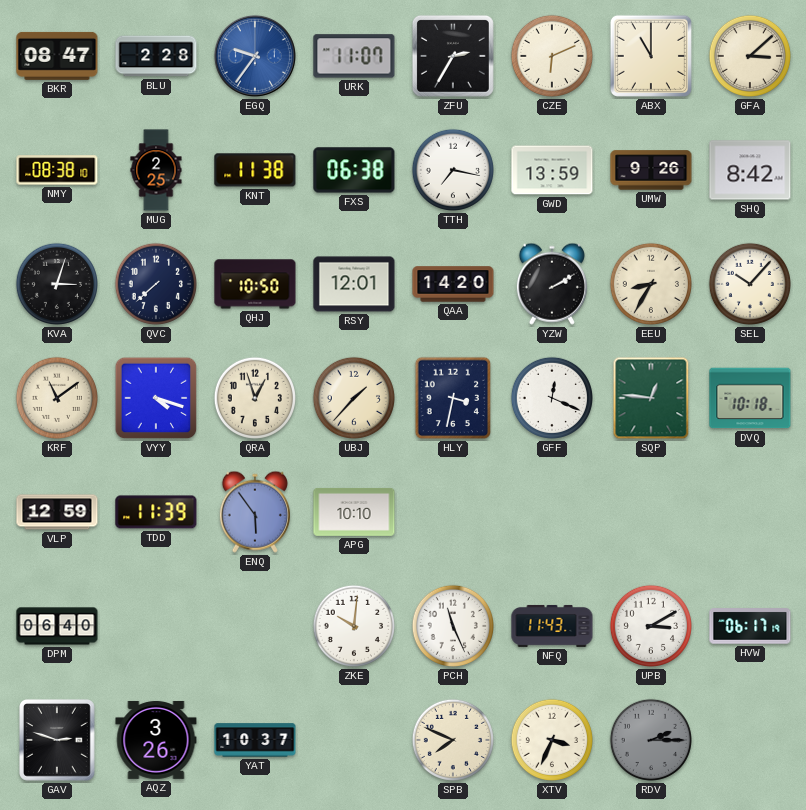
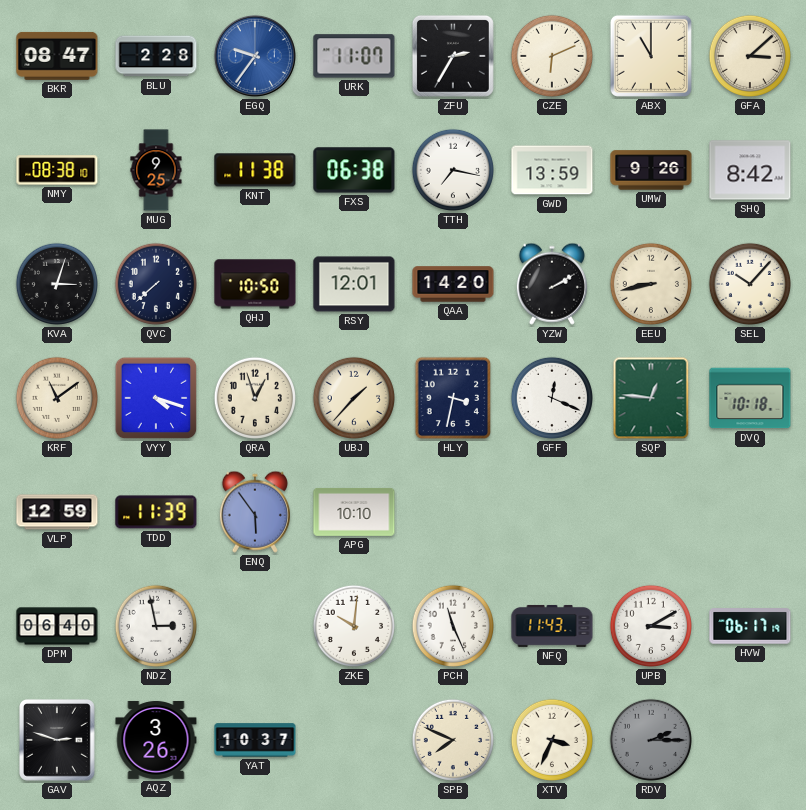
MUG: 2:25 -> 9:25
EEU: 8:35 -> 8:43
NDZ: none -> 2:58
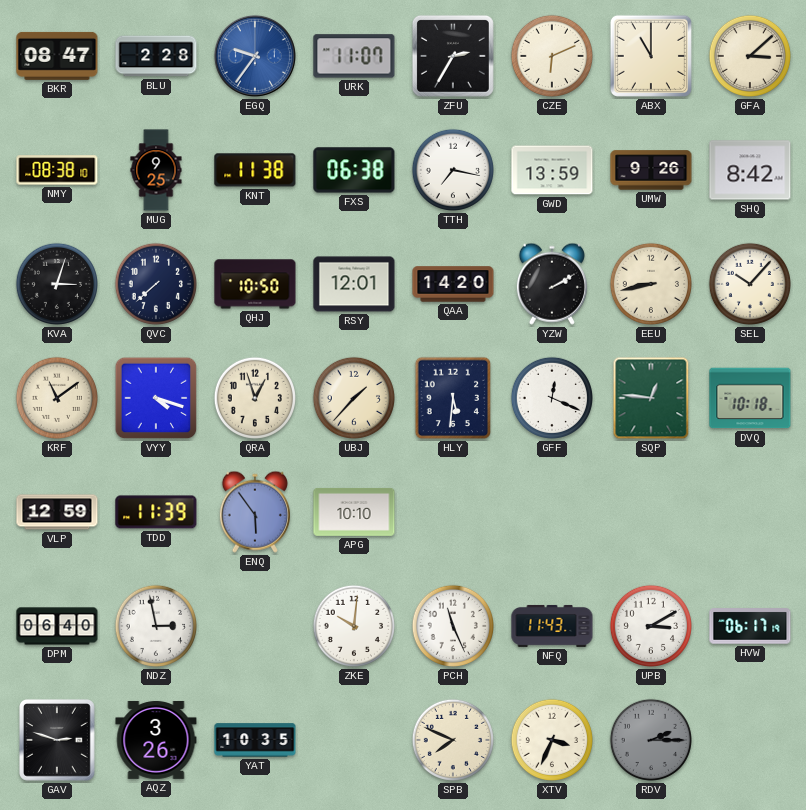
HLY: 3:32 -> 5:31
YAT: 10:37 -> 10:35
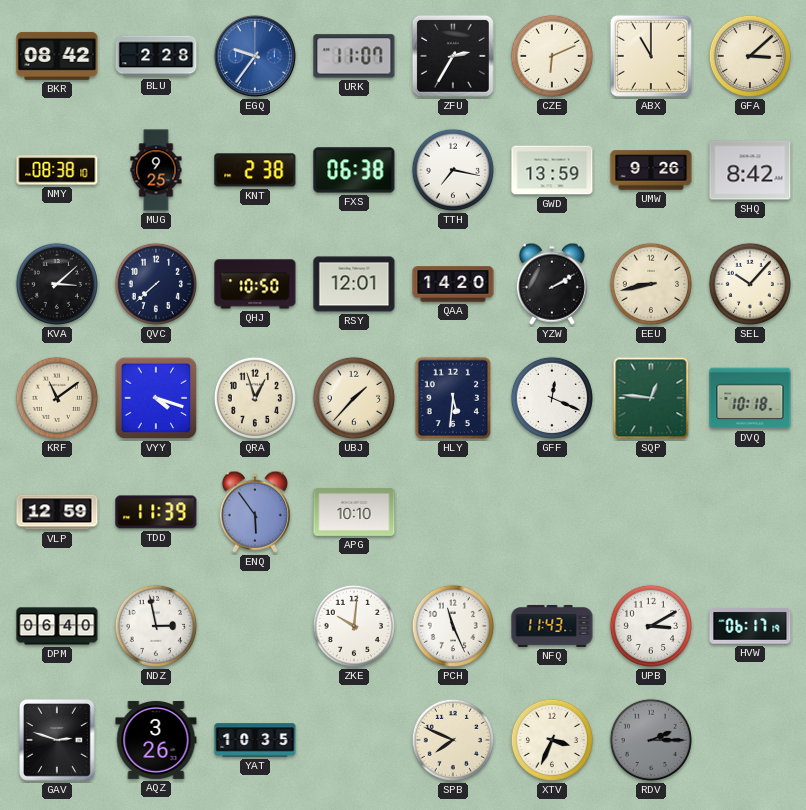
BKR: 08:47 -> 08:42
KNT: 11:38 -> 2:38
KVA: 3:03 -> 3:08
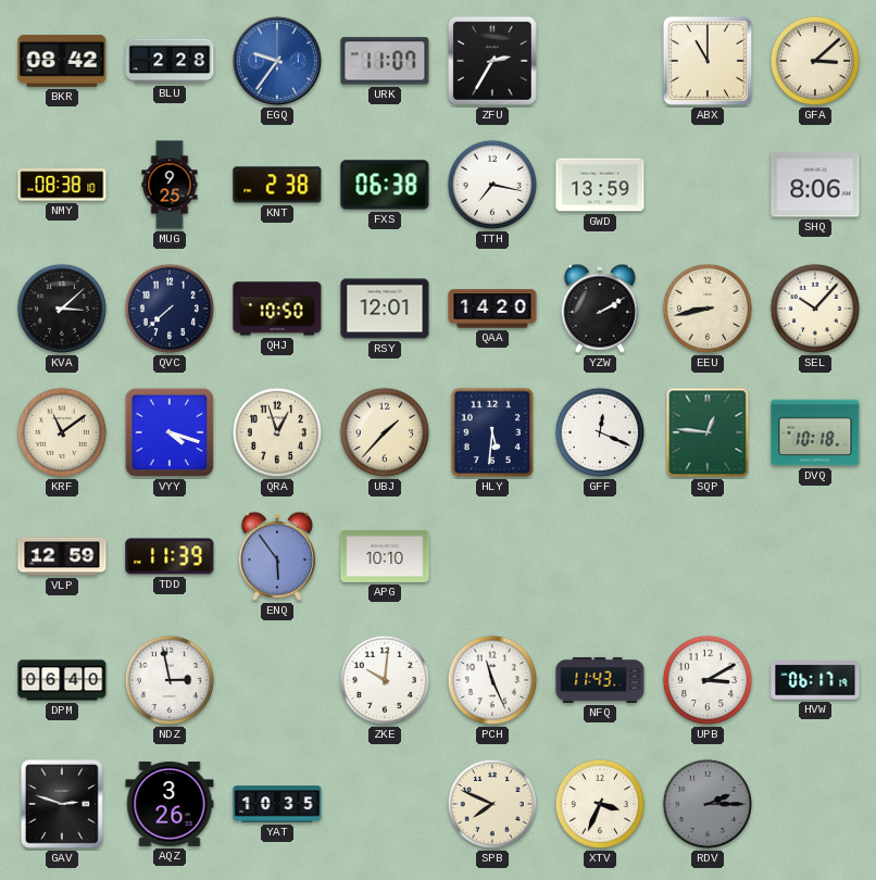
CZE: 6:11 -> none
UMW: 9:26 -> none
SHQ: 8:42 -> 8:06
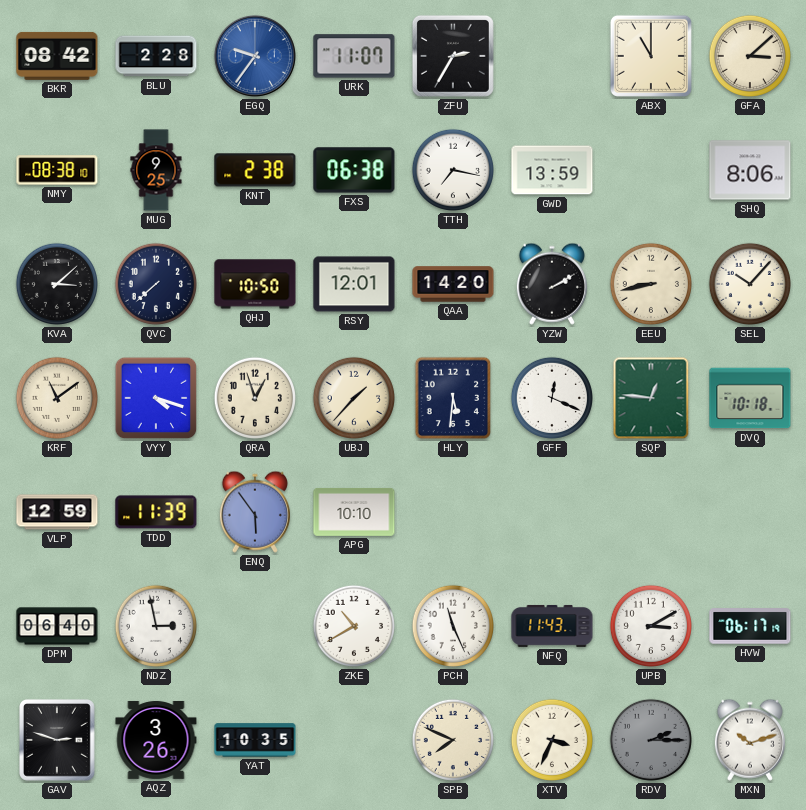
ZKE: 10:01 -> 10:40
MXN: none -> 10:12
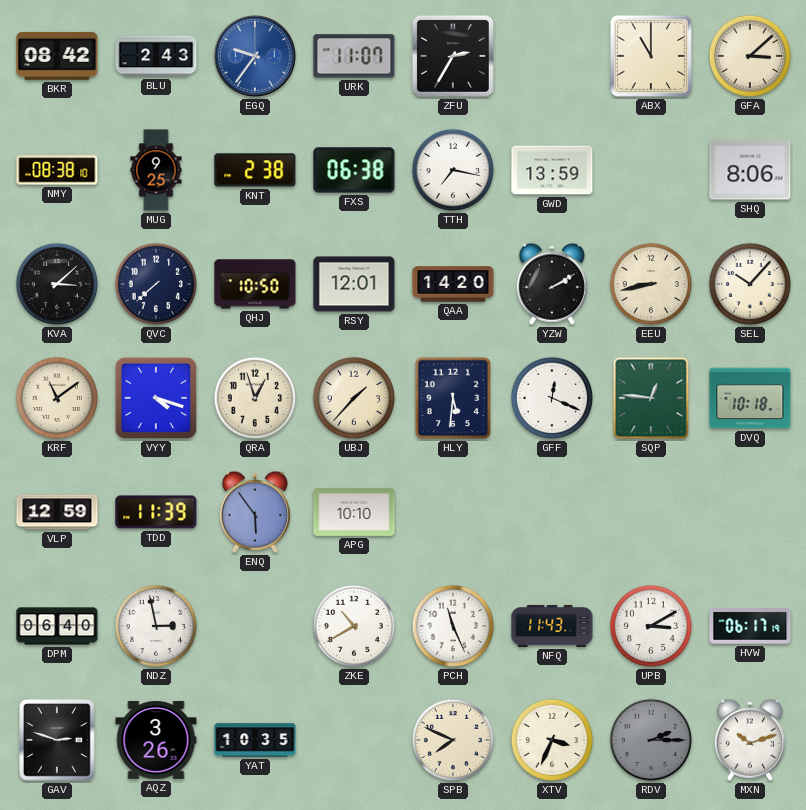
BLU: 2:28 -> 2:43
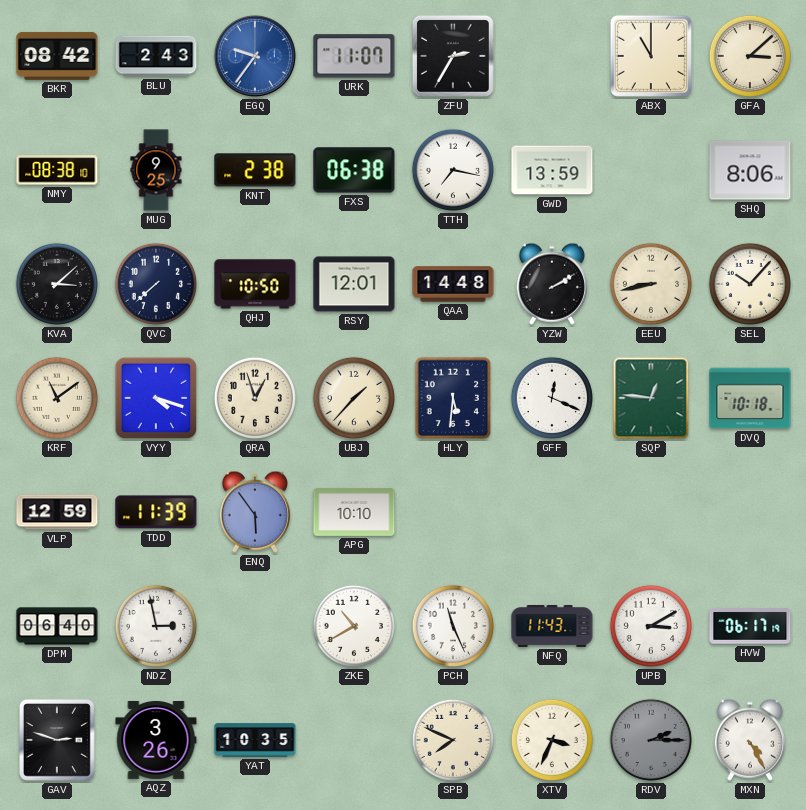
QAA: 14:20 -> 14:48
MXN: 10:12 -> 4:25
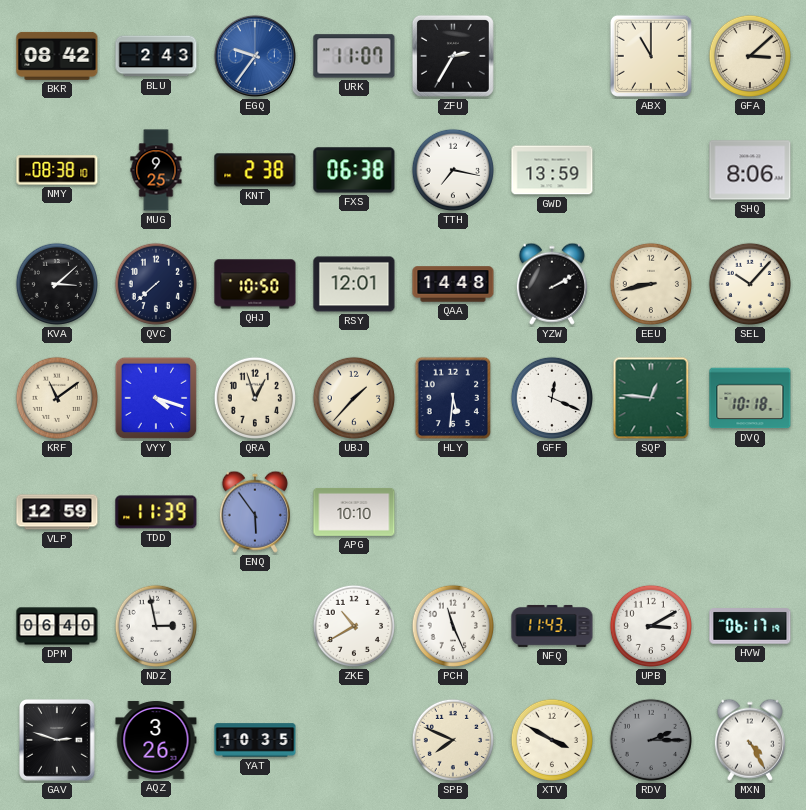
XTV: 3:34 -> 3:50
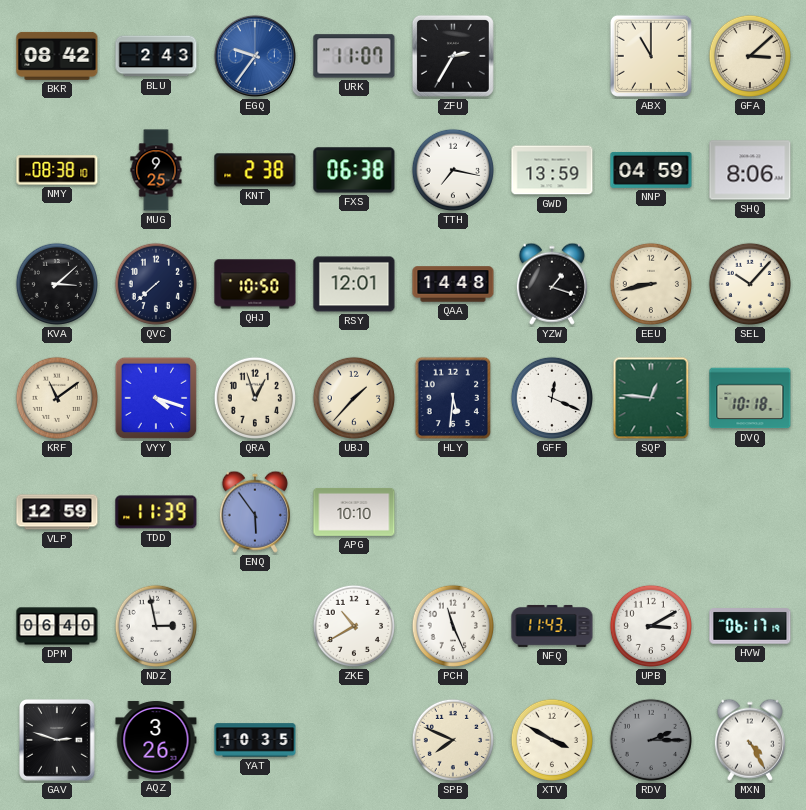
NNP: none -> 04:59
YZW: 2:10 -> 1:18
